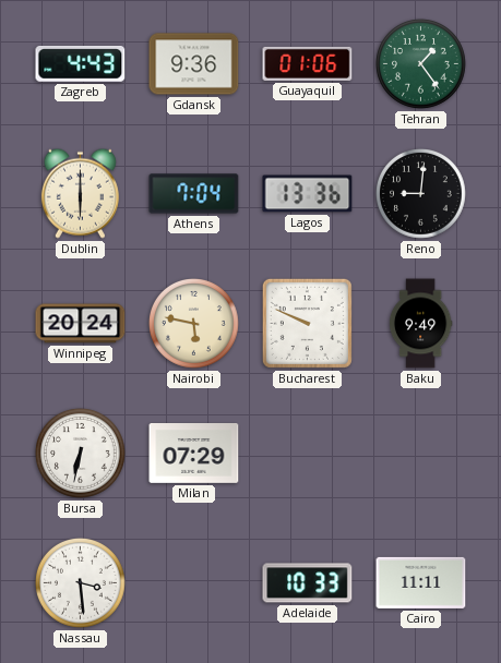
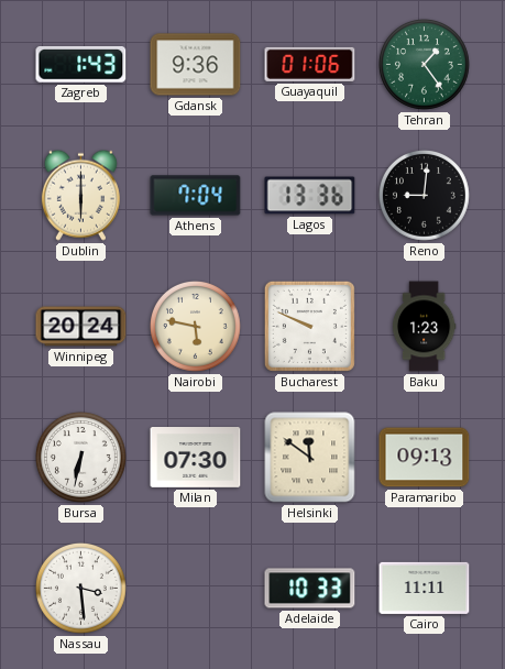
Zagreb: 4:43 -> 1:43
Baku: 9:49 -> 1:23
Milan: 07:29 -> 07:30
Helsinki: none -> 11:51
Paramaribo: none -> 09:13
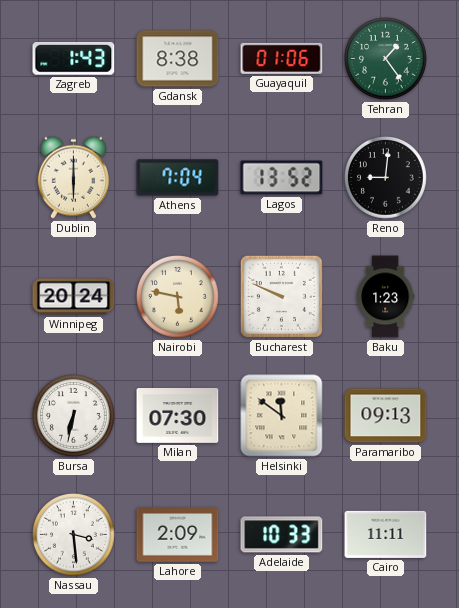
Gdansk: 9:36 -> 8:38
Lagos: 13:36 -> 13:52
Lahore: none -> 2:09
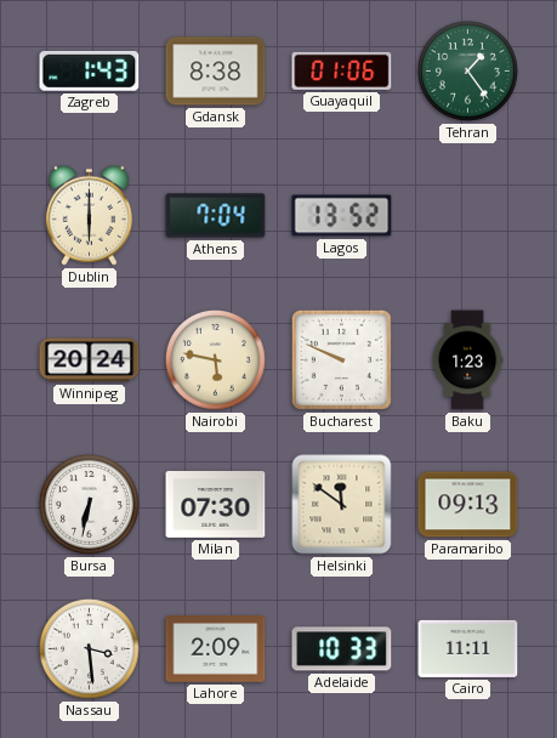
Reno: 9:01 -> none
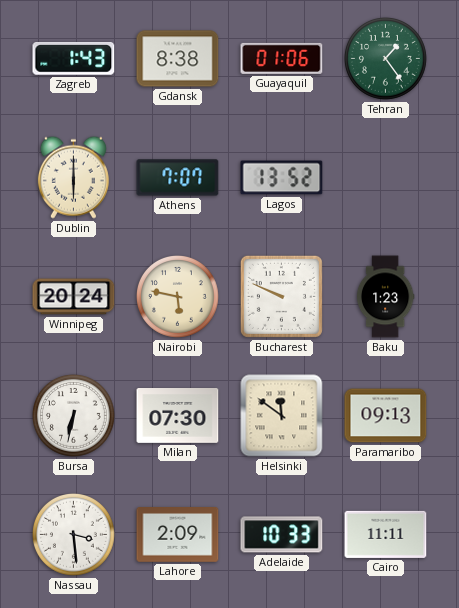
Athens: 7:04 -> 7:07
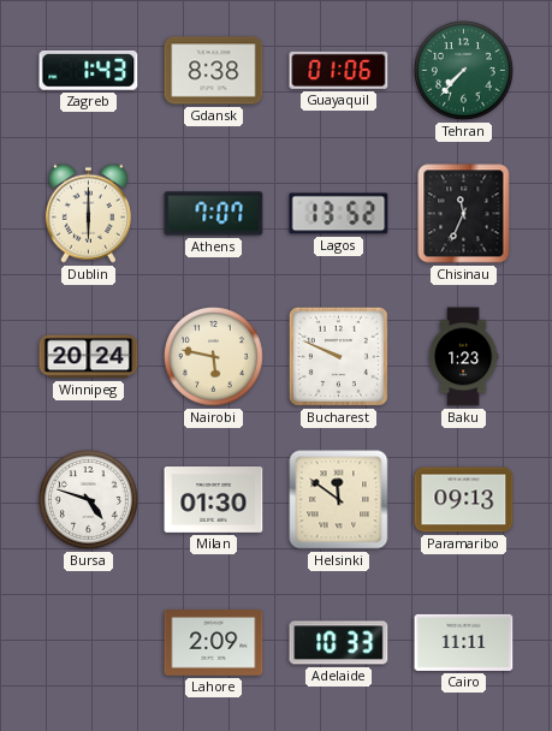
Tehran: 1:24 -> 7:37
Chisinau: none -> 11:34
Bursa: 6:32 -> 4:48
Milan: 07:30 -> 01:30
Nassau: 3:29 -> none
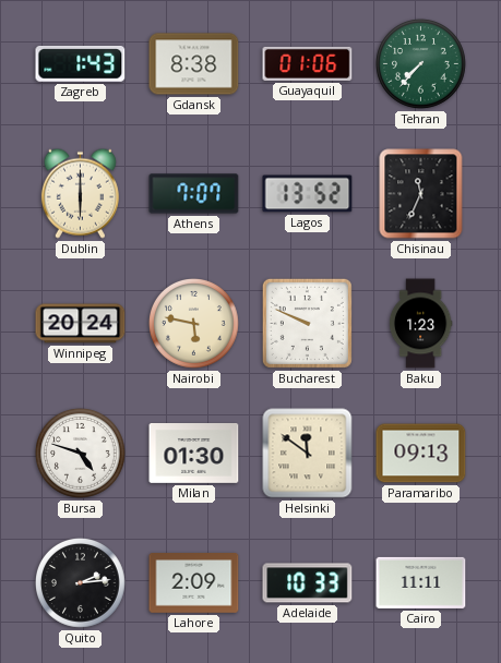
Quito: none -> 2:14
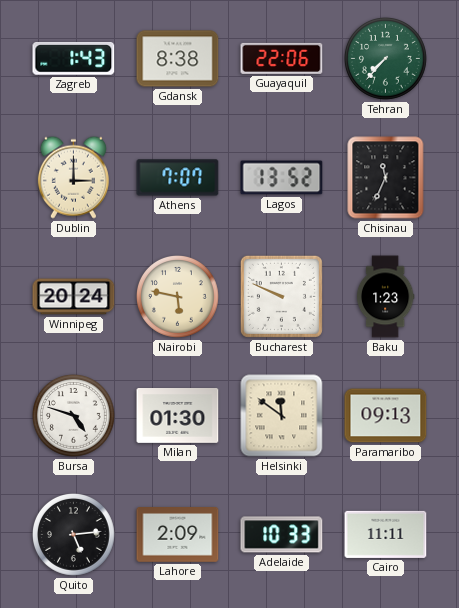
Guayaquil: 01:06 -> 22:06
Dublin: 6:00 -> 3:00
Quito: 2:14 -> 5:14
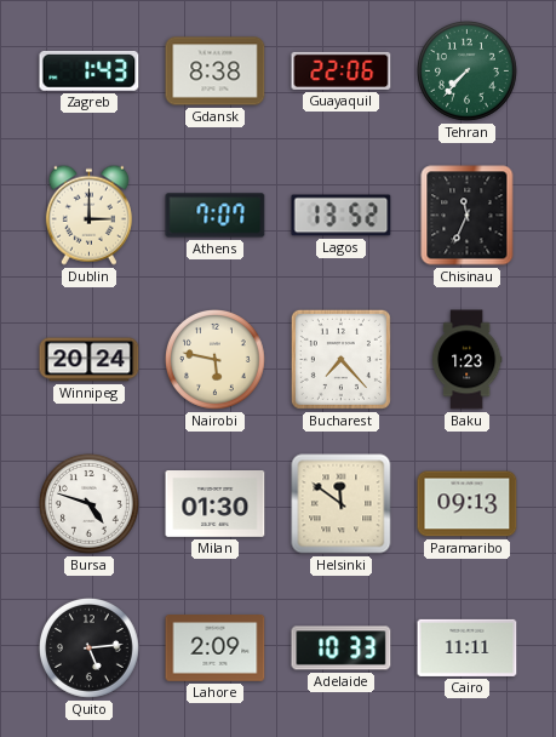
Bucharest: 9:49 -> 7:23
